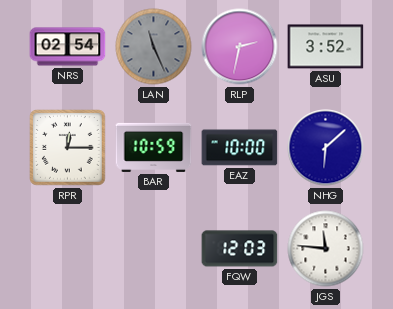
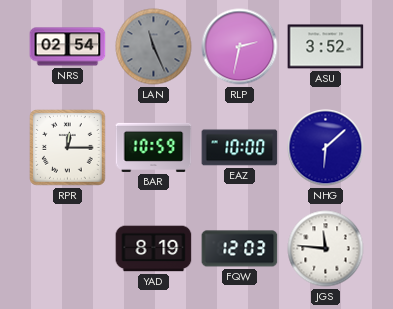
YAD: none -> 8:19
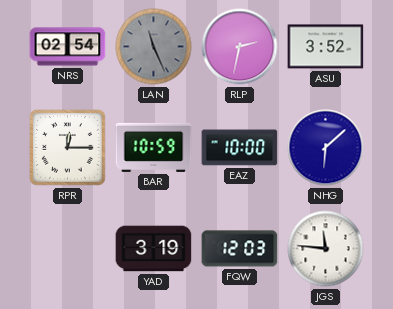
YAD: 8:19 -> 3:19
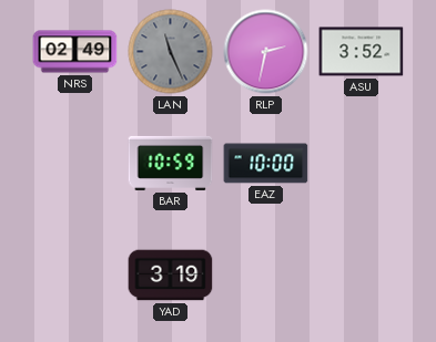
NRS: 02:54 -> 02:49
RPR: 12:15 -> none
NHG: 6:08 -> none
FQW: 12:03 -> none
JGS: 11:46 -> none
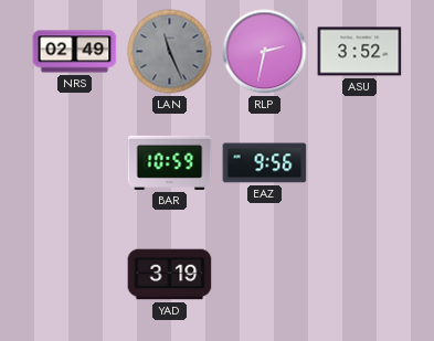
EAZ: 10:00 -> 9:56
